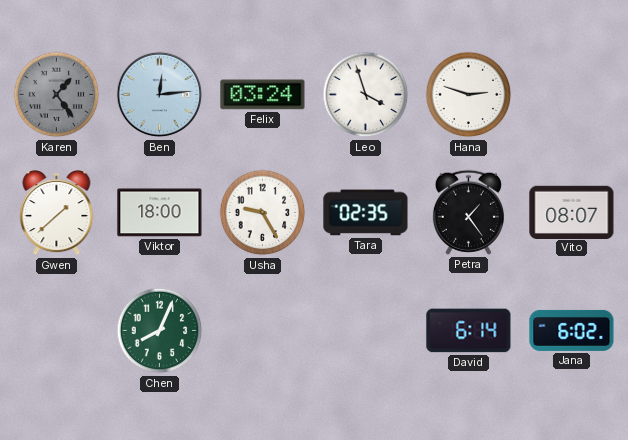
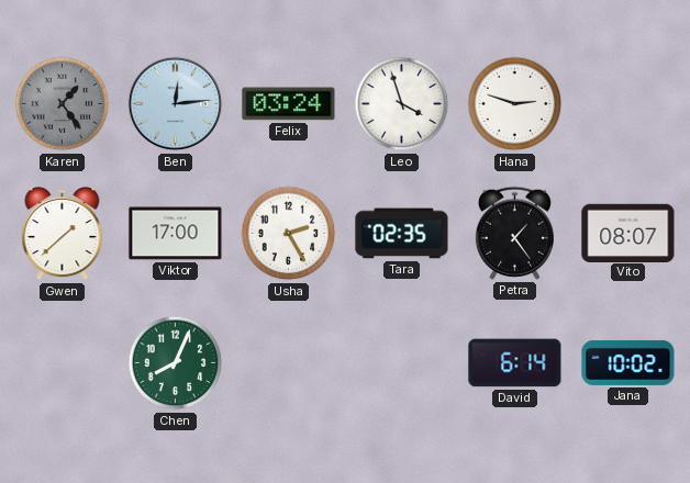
Viktor: 18:00 -> 17:00
Usha: 9:25 -> 2:25
Jana: 6:02 -> 10:02
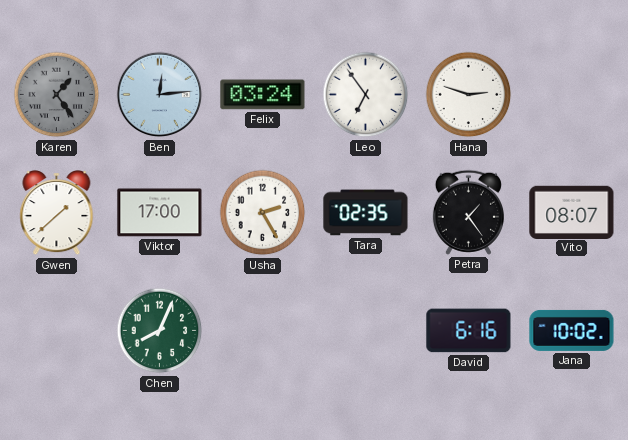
Leo: 3:57 -> 6:54
David: 6:14 -> 6:16
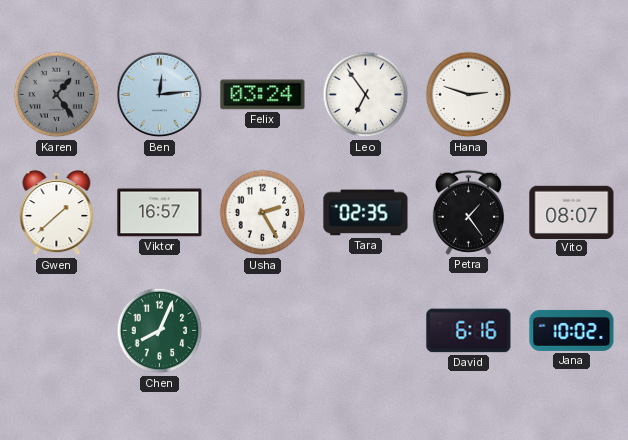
Viktor: 17:00 -> 16:57
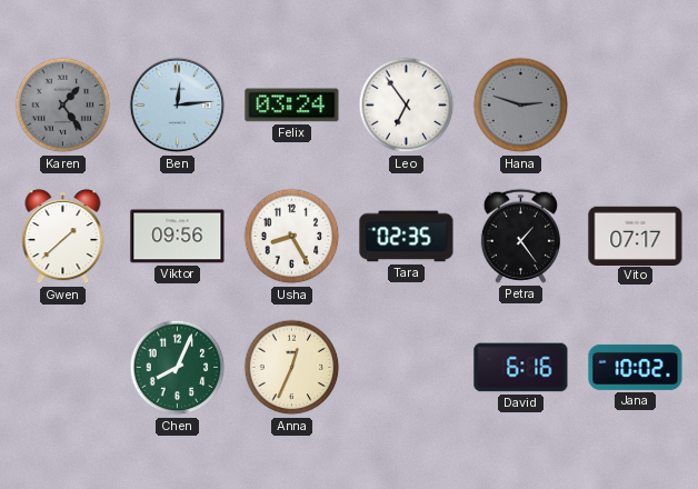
Hana dial: white -> grey
Viktor: 16:57 -> 09:56
Usha: 2:25 -> 8:25
Vito: 08:07 -> 07:17
Anna: none -> 12:34
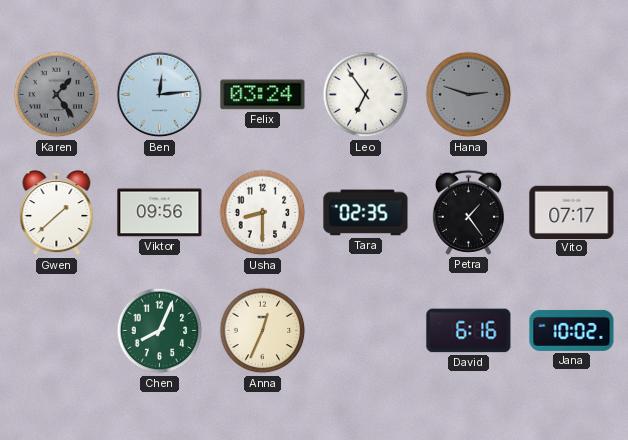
Usha: 8:25 -> 8:30
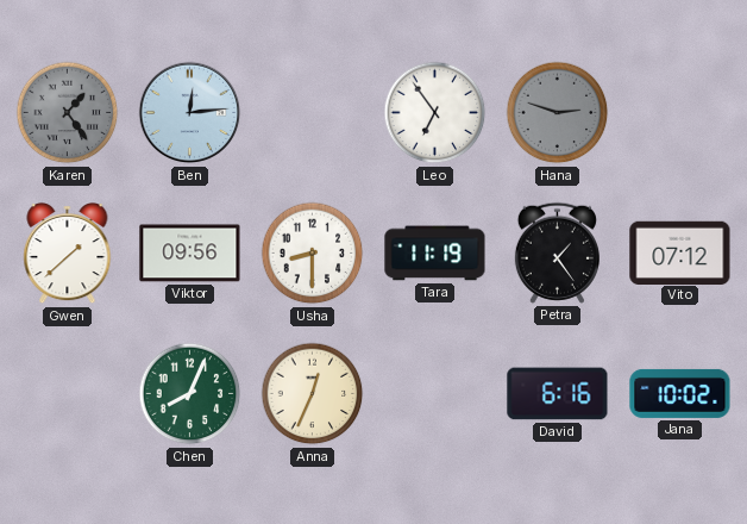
Felix: 03:24 -> none
Tara: 02:35 -> 11:19
Vito: 07:17 -> 07:12
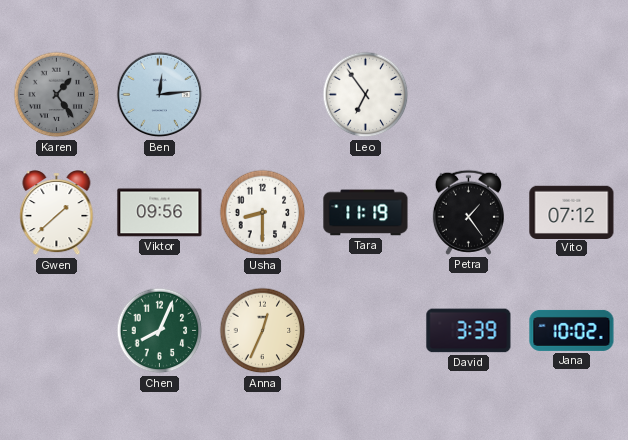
Hana: 2:48 -> none
David: 6:16 -> 3:39
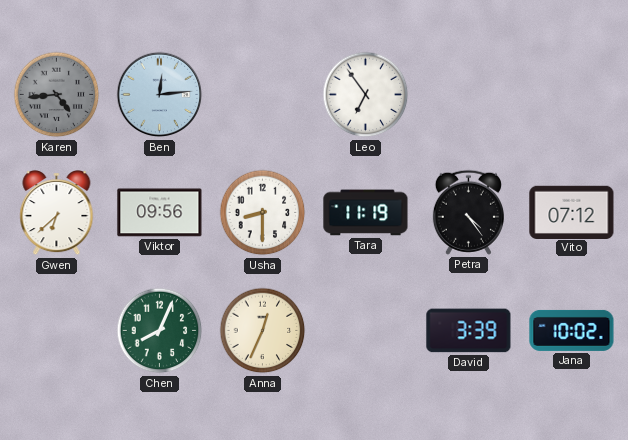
Karen: 1:24 -> 4:44
Gwen: 1:38 -> 6:38
Petra: 1:24 -> 4:24
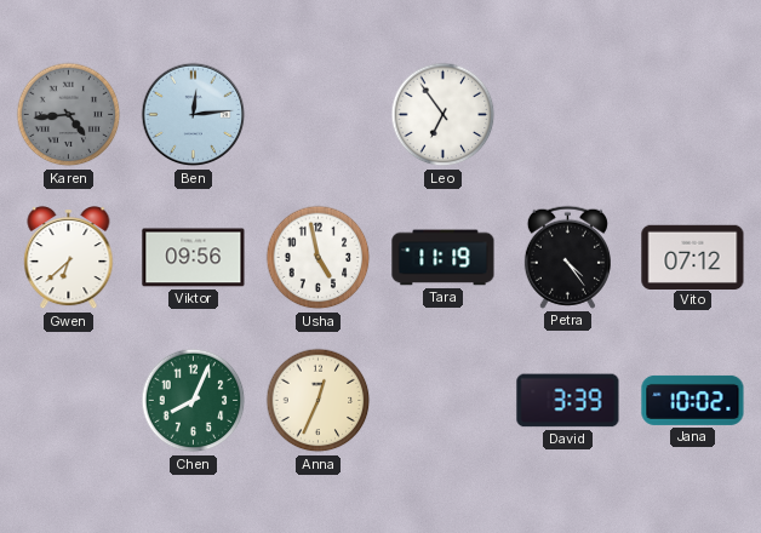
Usha: 8:30 -> 4:58
